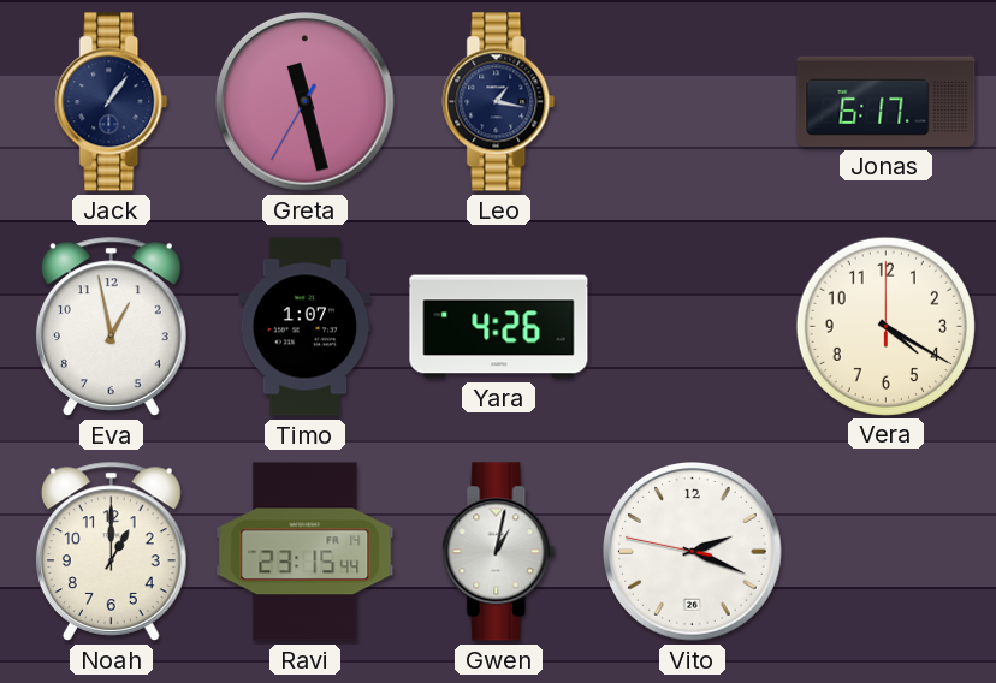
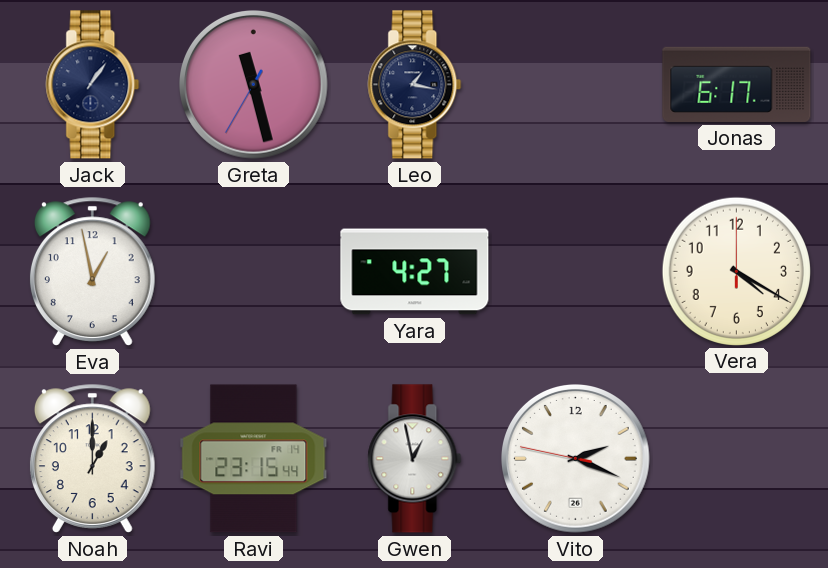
Timo: 1:07 -> none
Yara: 4:26 -> 4:27
Gwen: 1:02 -> 12:58
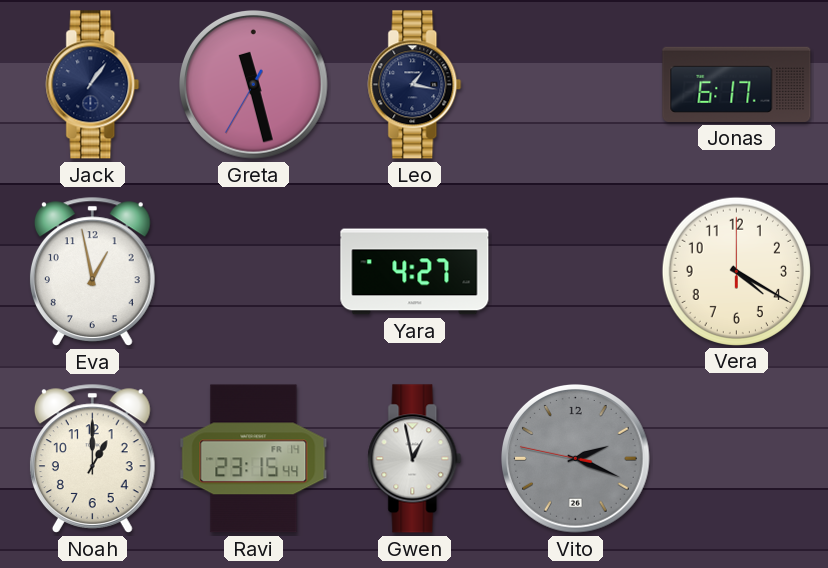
Vito dial: white -> grey
